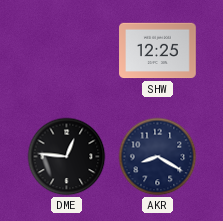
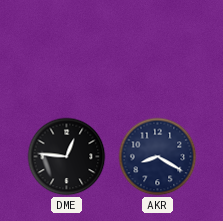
SHW: 12:25 -> none
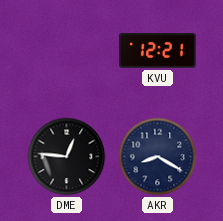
KVU: none -> 12:21
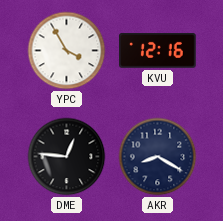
YPC: none -> 3:55
KVU: 12:21 -> 12:16
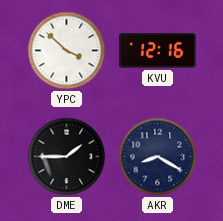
YPC: 3:55 -> 3:52
DME: 12:46 -> 1:45
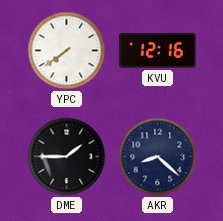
YPC: 3:52 -> 7:39
AKR: 8:20 -> 8:22
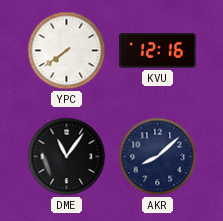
DME: 1:45 -> 11:06
AKR: 8:22 -> 8:08
